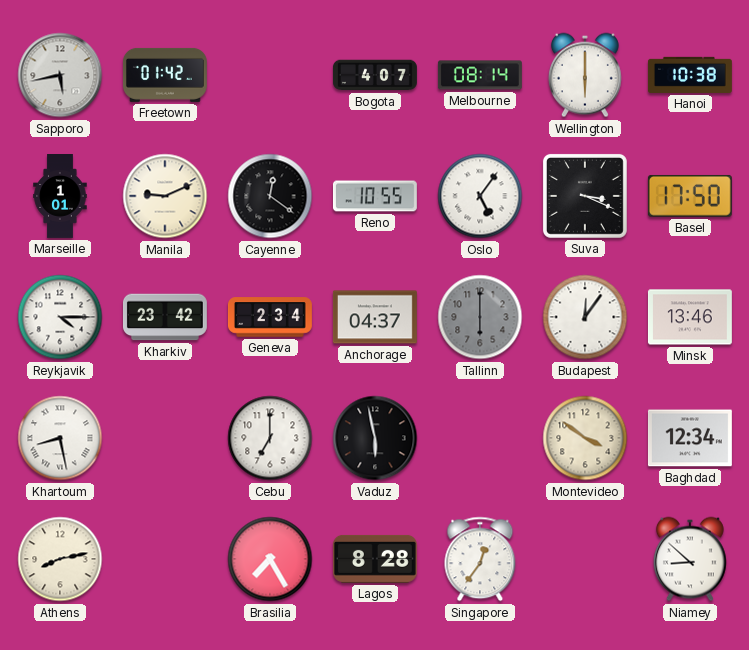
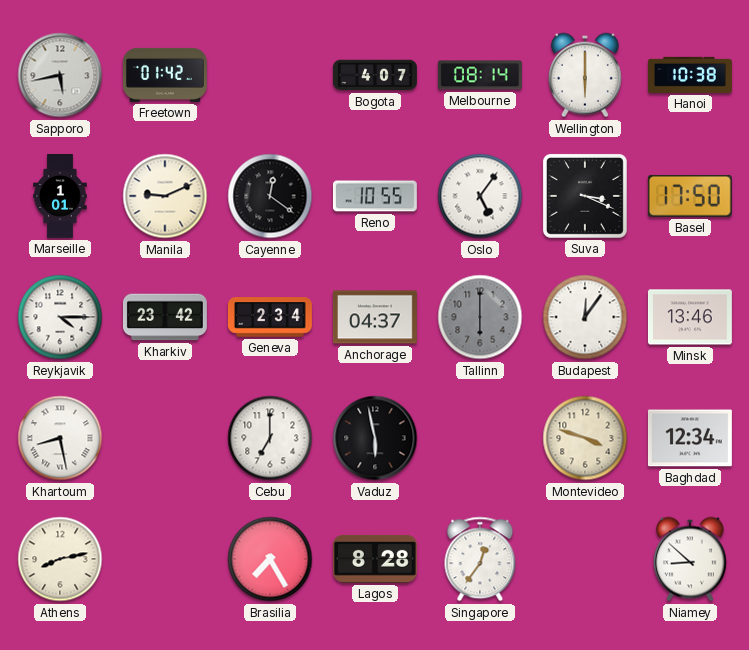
Montevideo: 3:51 -> 3:48
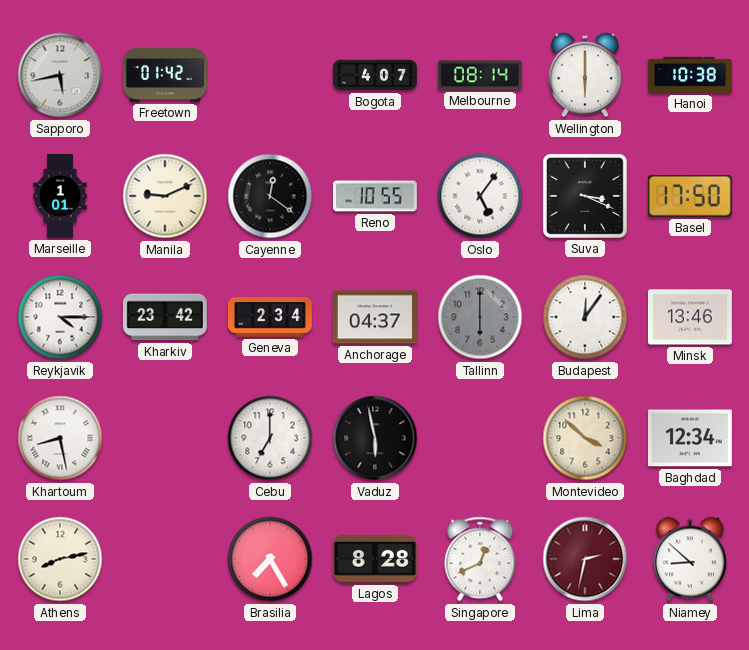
Montevideo: 3:48 -> 3:52
Singapore: 12:36 -> 12:41
Lima: none -> 2:32
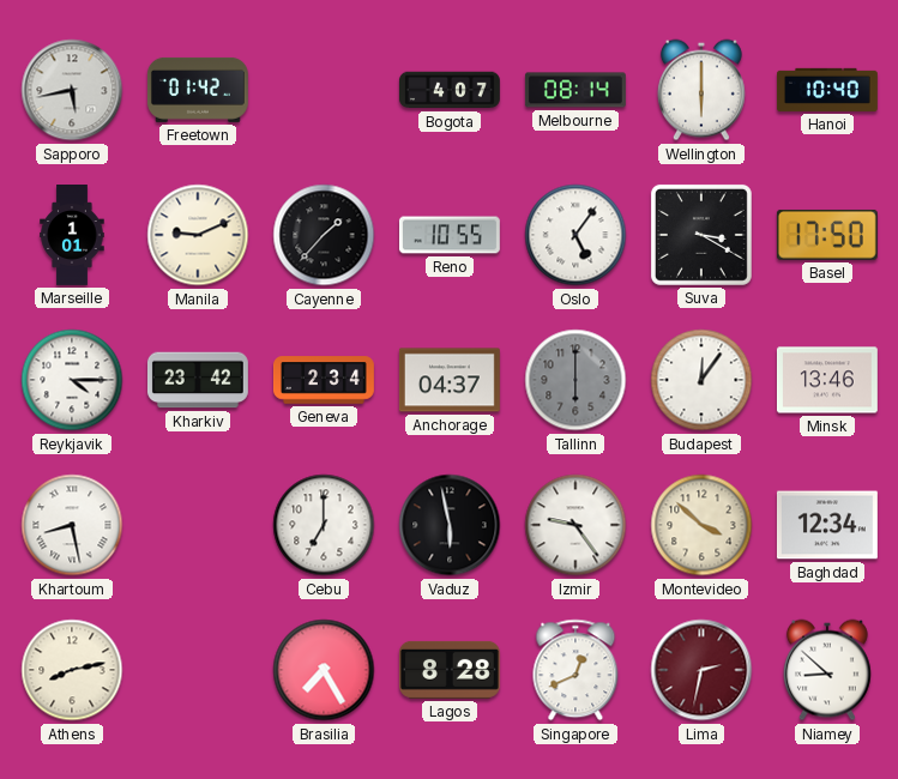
Hanoi: 10:38 -> 10:40
Cayenne: 12:21 -> 1:37
Suva: 3:19 -> 3:20
Izmir: none -> 9:24
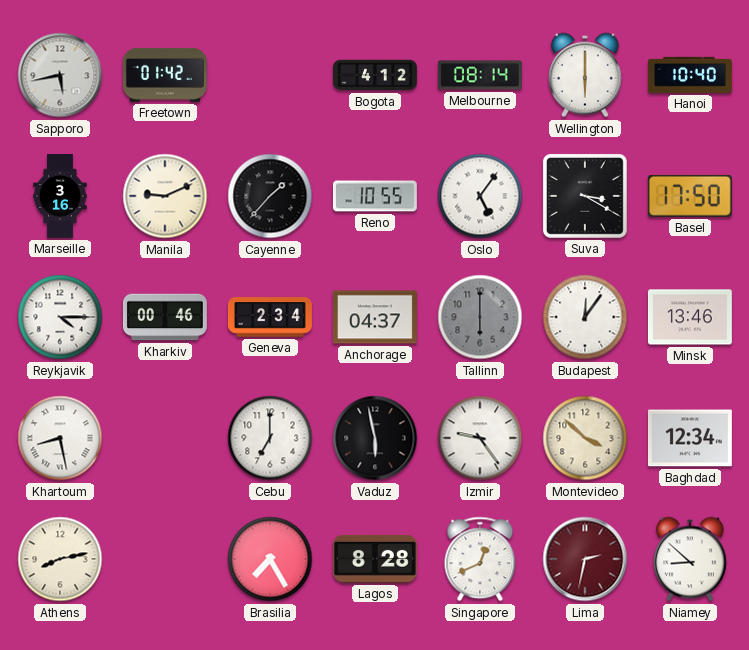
Bogota: 4:07 -> 4:12
Marseille: 1:01 -> 3:16
Kharkiv: 23:42 -> 00:46
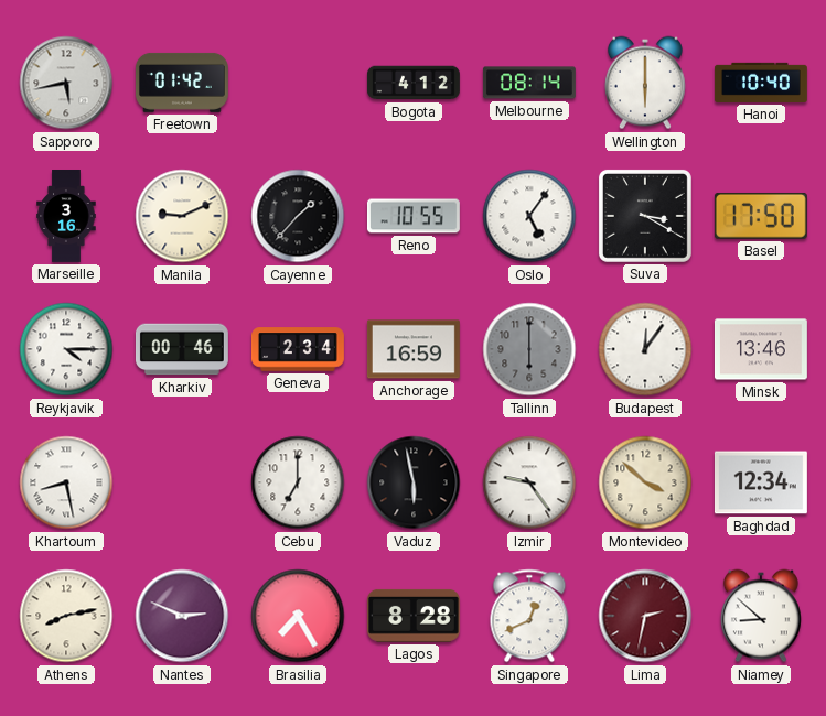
Anchorage: 04:37 -> 16:59
Nantes: none -> 2:49
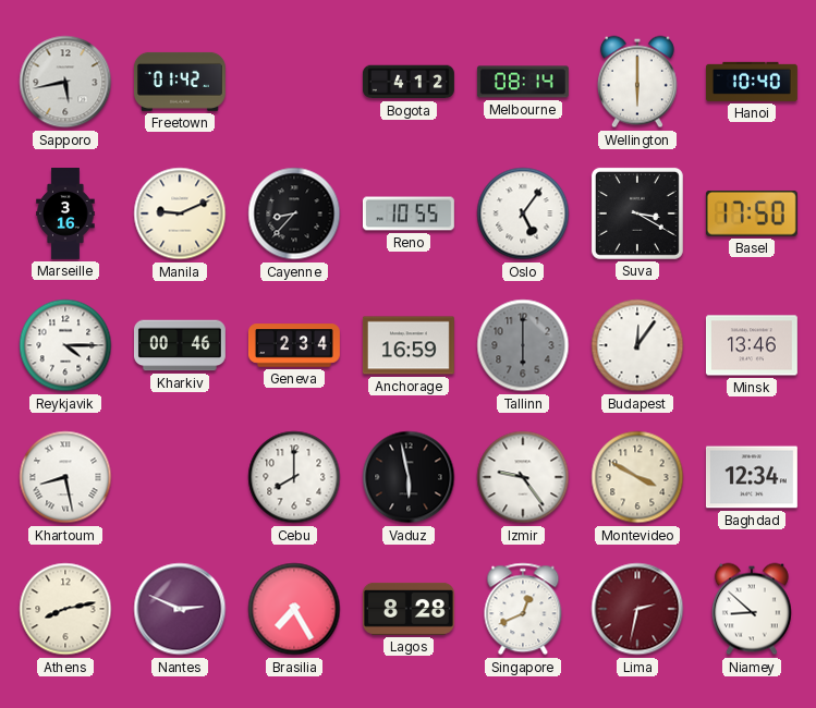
Cayenne: 1:37 -> 8:37
Cebu: 7:00 -> 8:00
Montevideo: 3:52 -> 3:50
